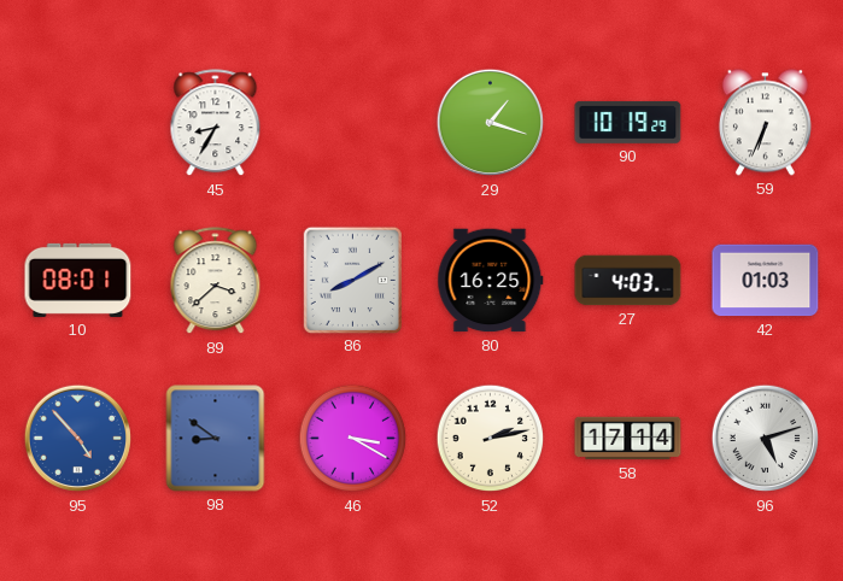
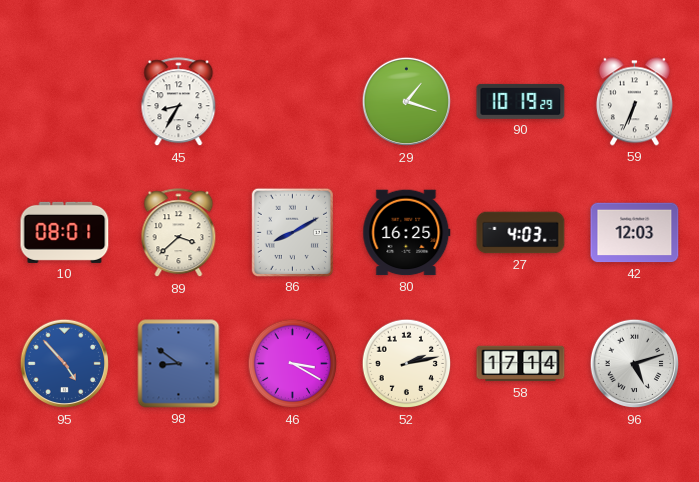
42: 01:03 -> 12:03
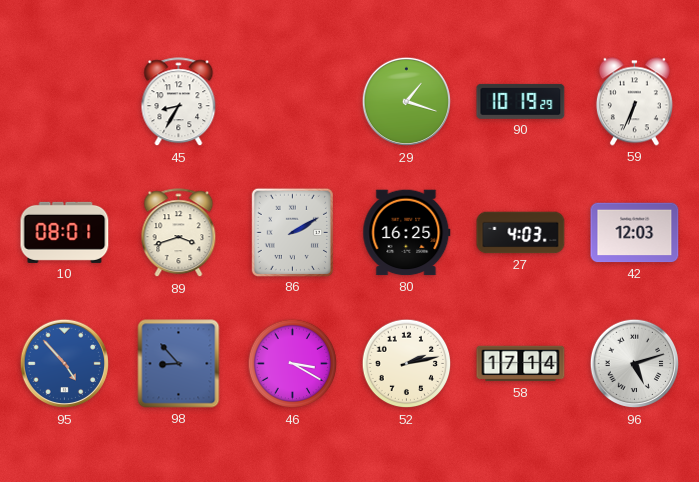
89: 3:38 -> 3:42
86: 8:10 -> 2:10
98: 8:51 -> 8:53
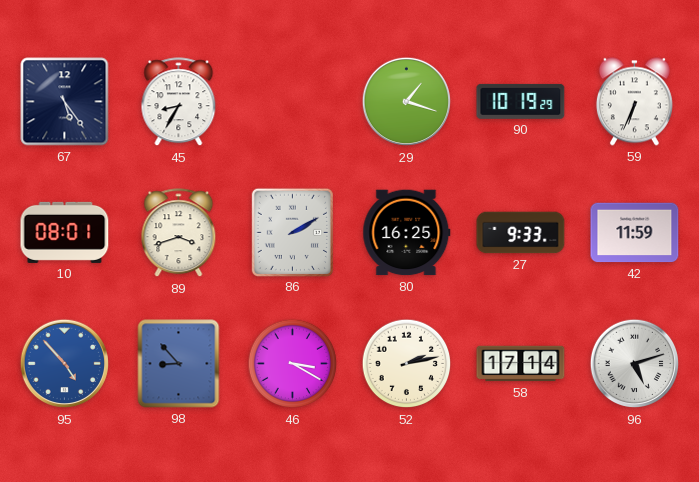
67: none -> 5:24
27: 4:03 -> 9:33
42: 12:03 -> 11:59
